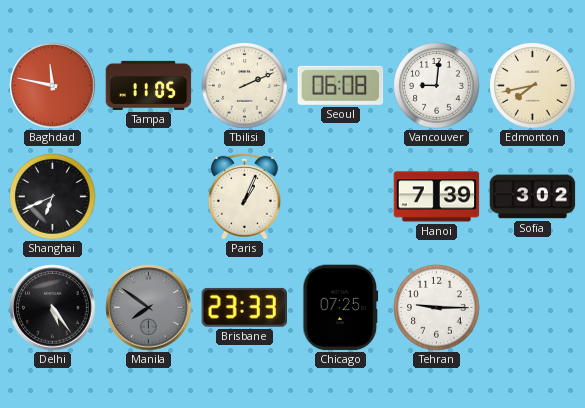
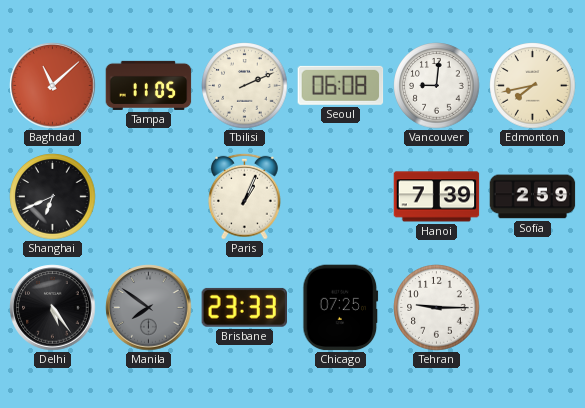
Baghdad: 11:47 -> 11:08
Sofia: 3:02 -> 2:59
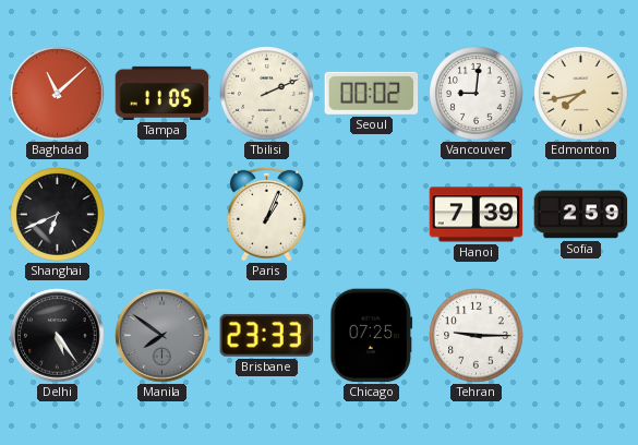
Seoul: 06:08 -> 00:02
